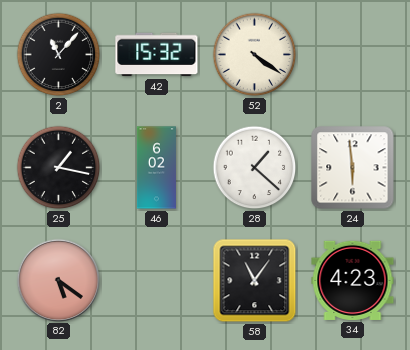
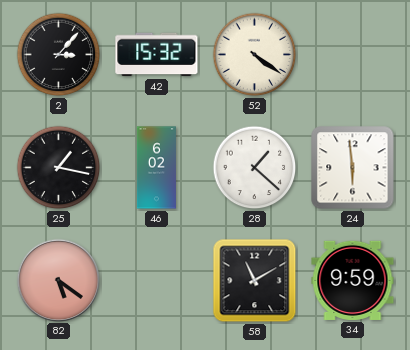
2: 11:07 -> 3:07
58: 11:06 -> 11:10
34: 4:23 -> 9:59
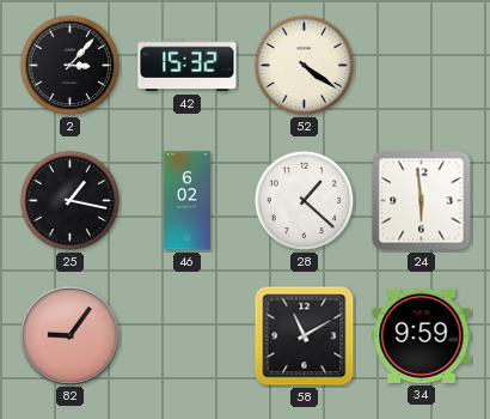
82: 5:21 -> 9:06
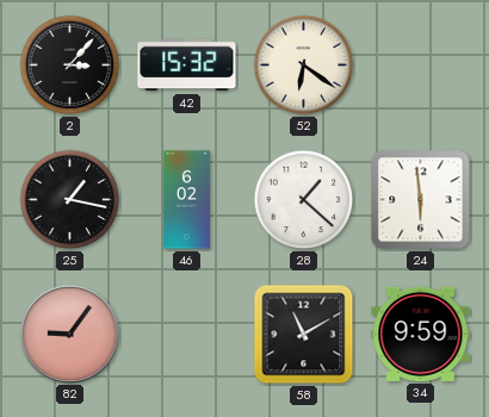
52: 4:21 -> 6:21
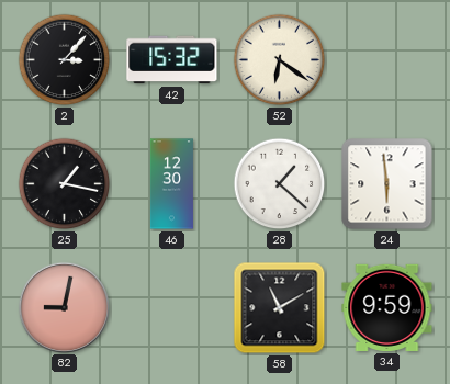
46: 6:02 -> 12:30
82: 9:06 -> 9:02
